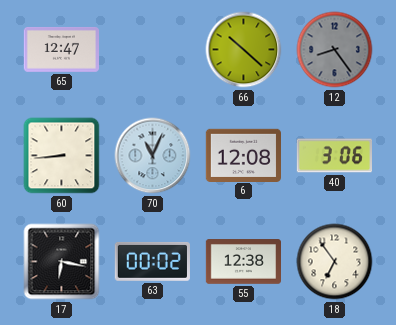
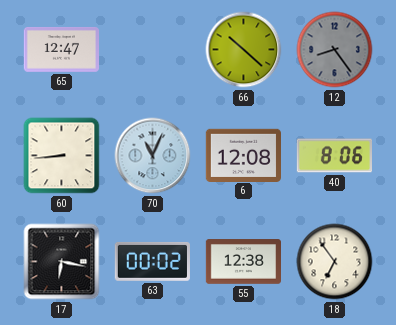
40: 3:06 -> 8:06
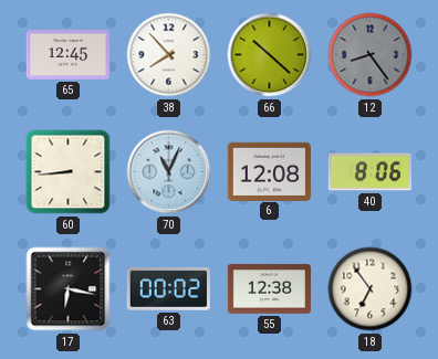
65: 12:47 -> 12:45
38: none -> 7:53
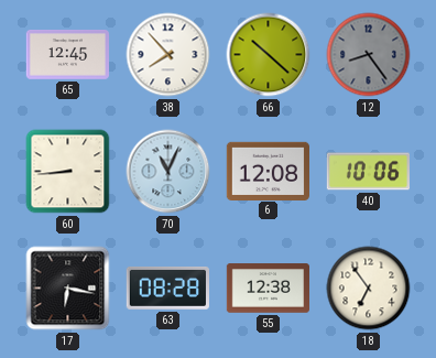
40: 8:06 -> 10:06
63: 00:02 -> 08:28
